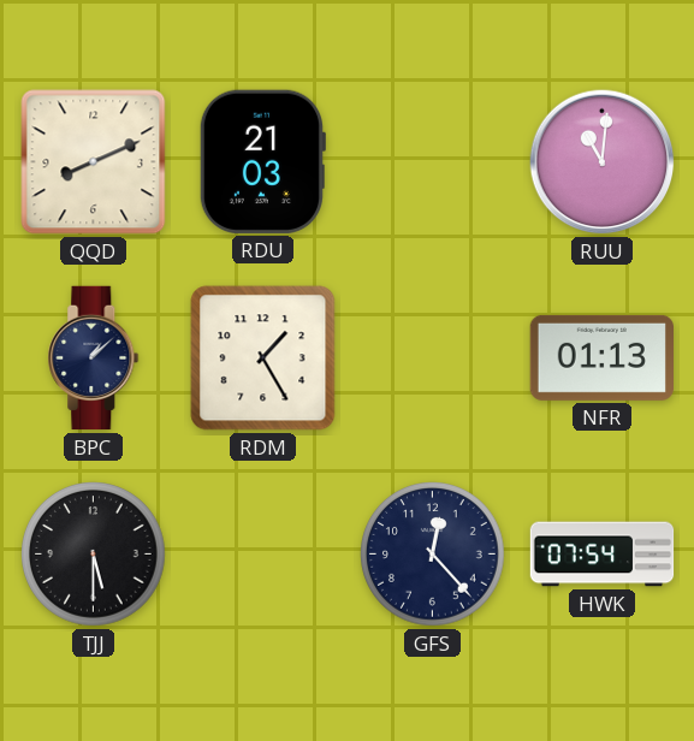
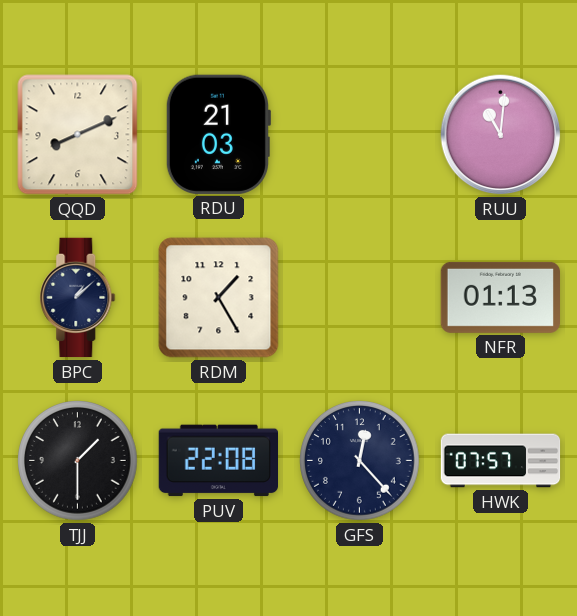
TJJ: 5:30 -> 1:30
PUV: none -> 22:08
HWK: 07:54 -> 07:57
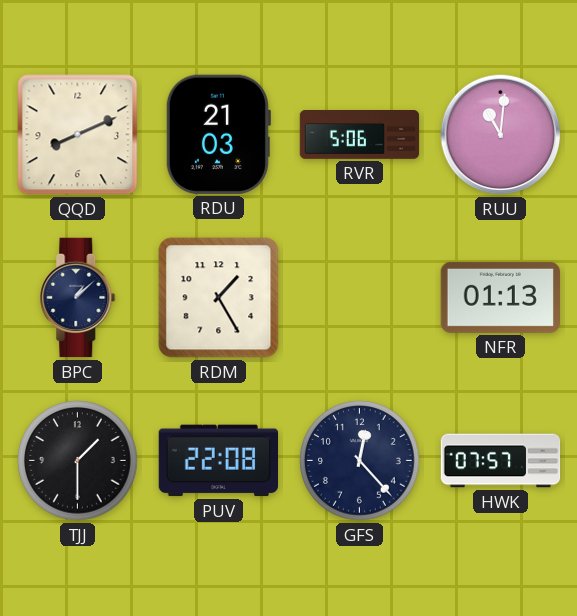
RVR: none -> 5:06
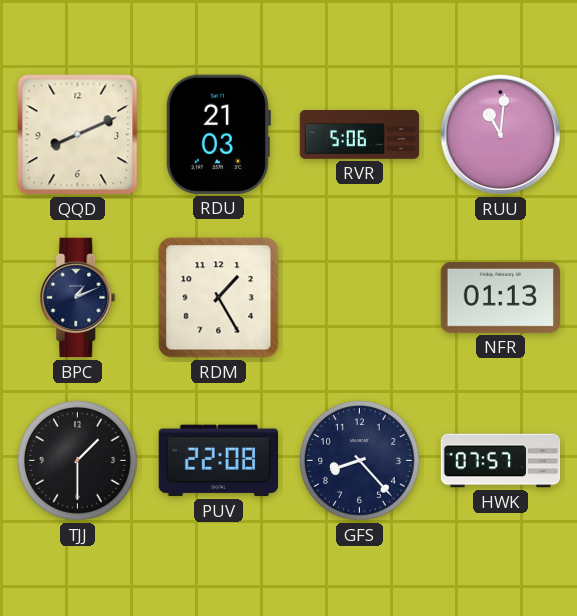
BPC: 1:08 -> 1:11
GFS: 12:23 -> 8:23
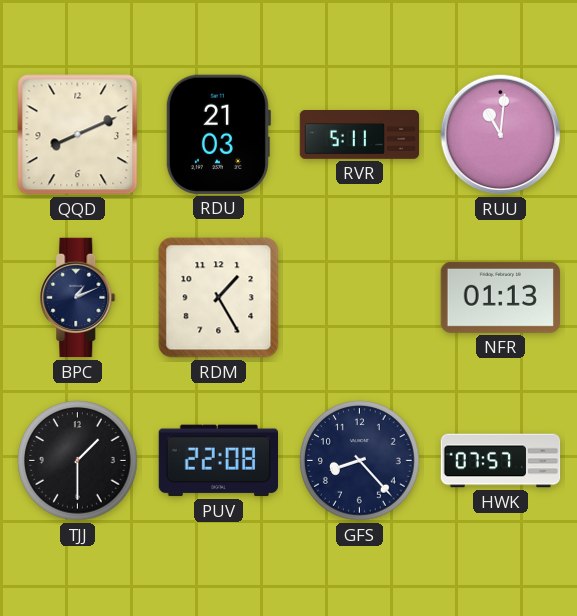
RVR: 5:06 -> 5:11
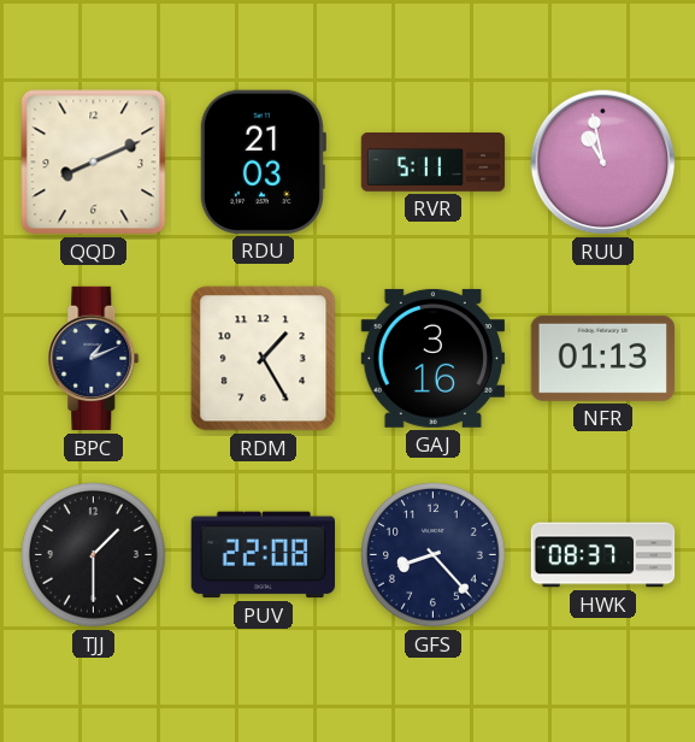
RUU: 11:01 -> 10:58
GAJ: none -> 3:16
HWK: 07:57 -> 08:37
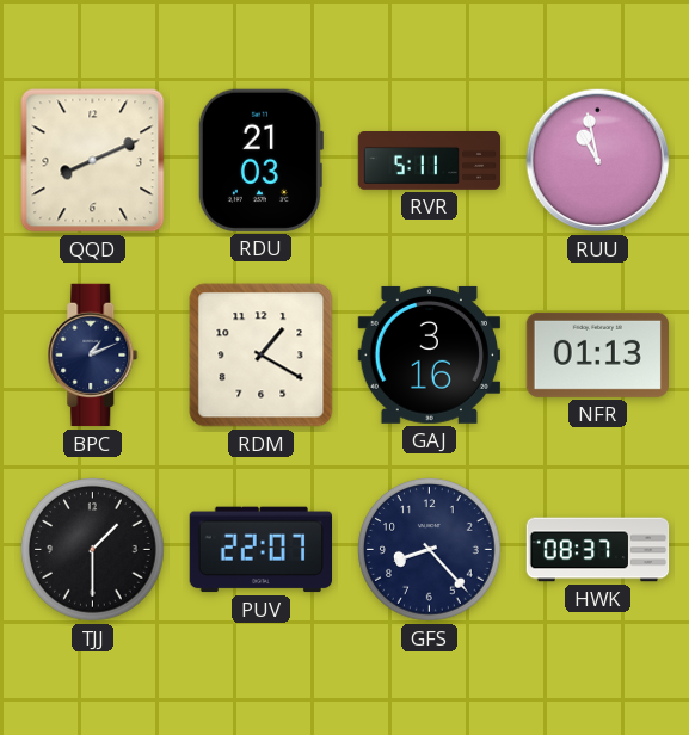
RDM: 1:25 -> 1:20
PUV: 22:08 -> 22:07
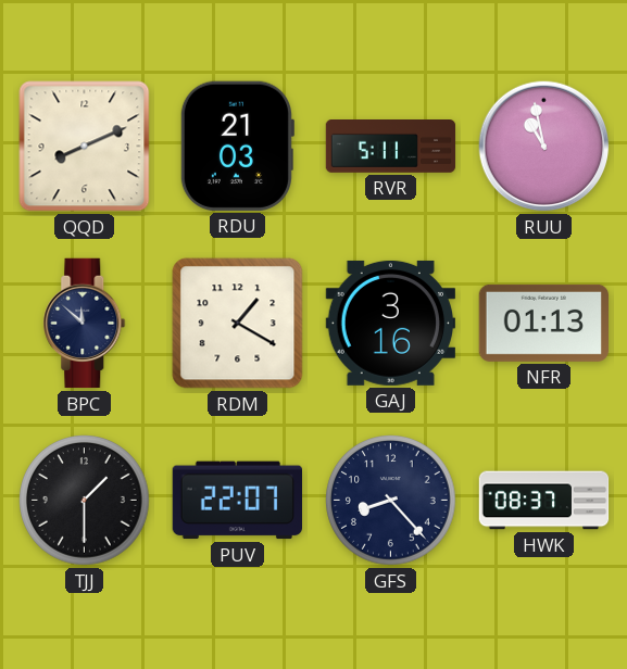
BPC: 1:11 -> 11:52
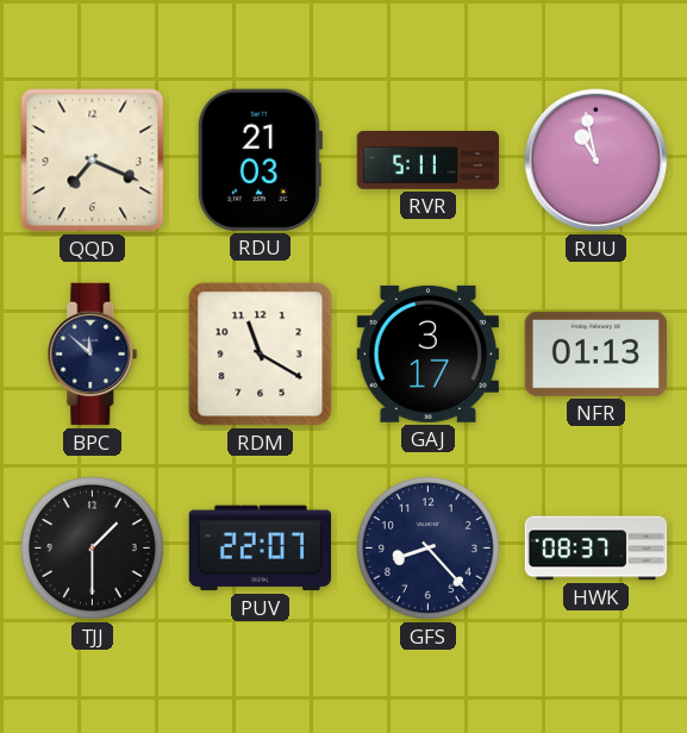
QQD: 8:11 -> 7:19
RDM: 1:20 -> 11:20
GAJ: 3:16 -> 3:17
